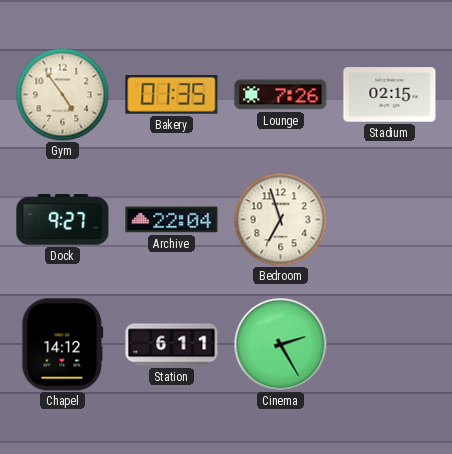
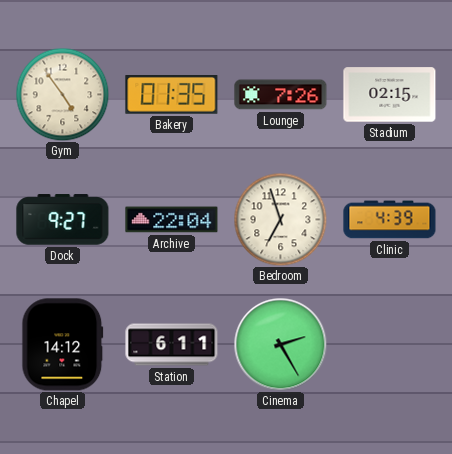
Clinic: none -> 4:39
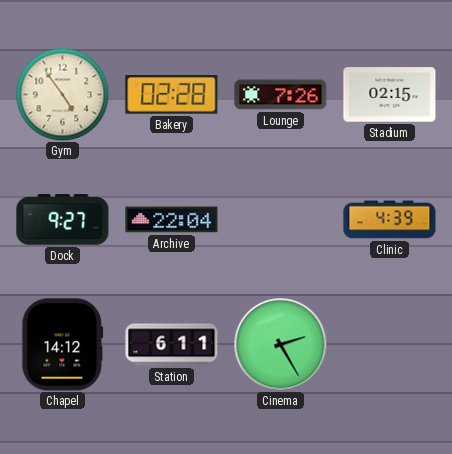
Bakery: 01:35 -> 02:28
Bedroom: 6:57 -> none
